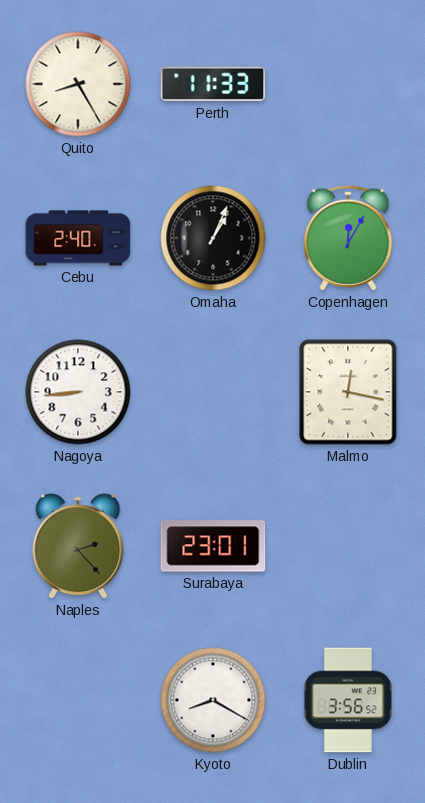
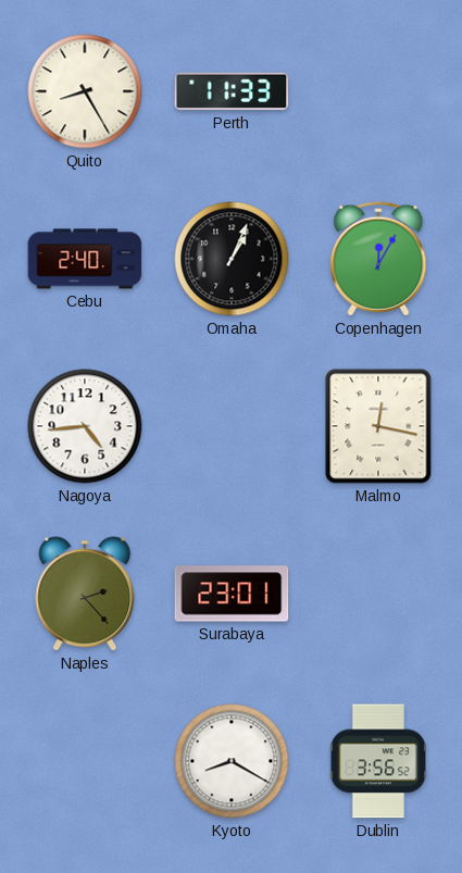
Nagoya: 8:44 -> 4:44
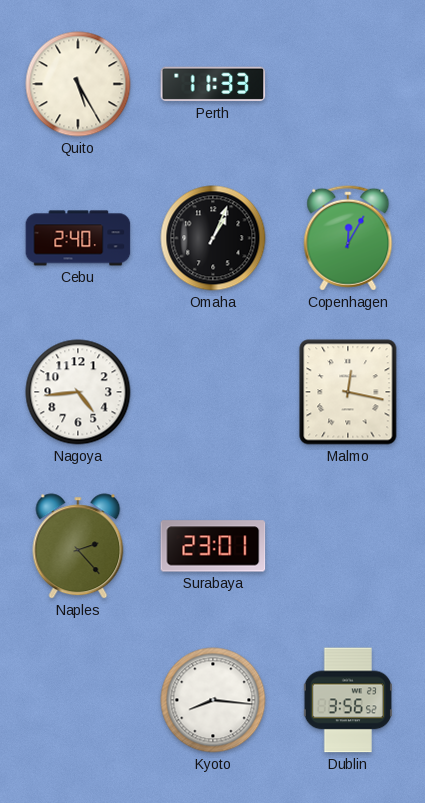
Quito: 8:25 -> 5:25
Kyoto: 8:20 -> 8:16
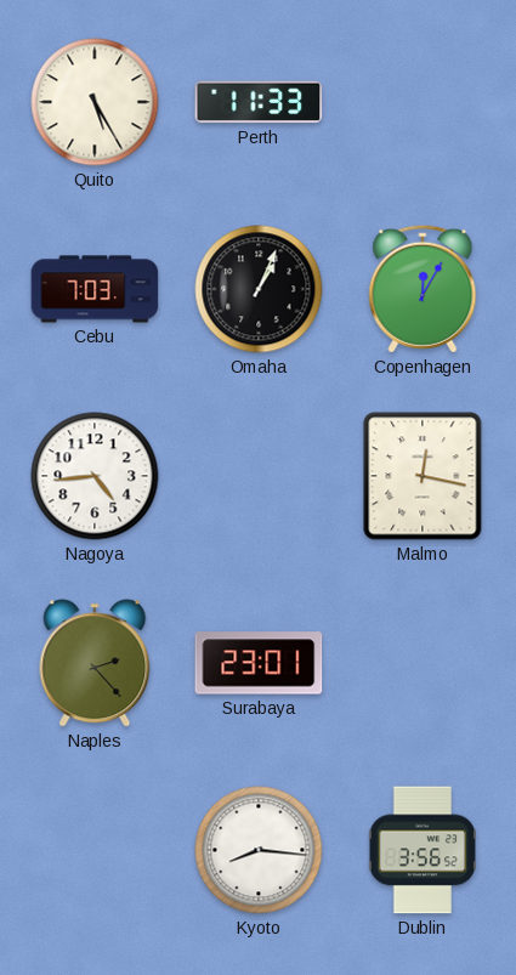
Cebu: 2:40 -> 7:03
